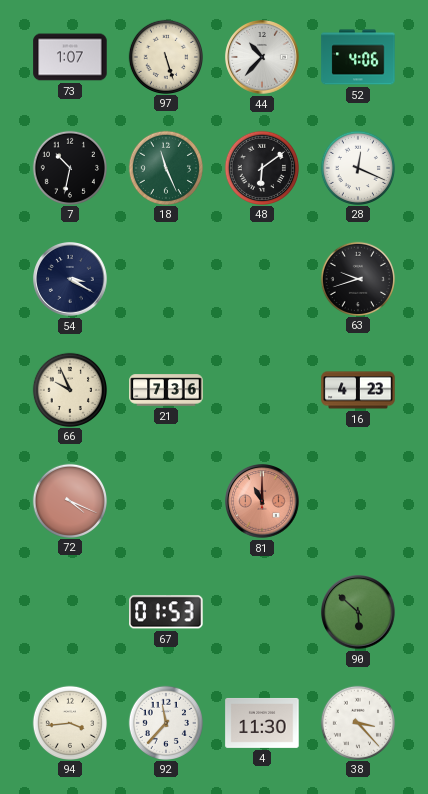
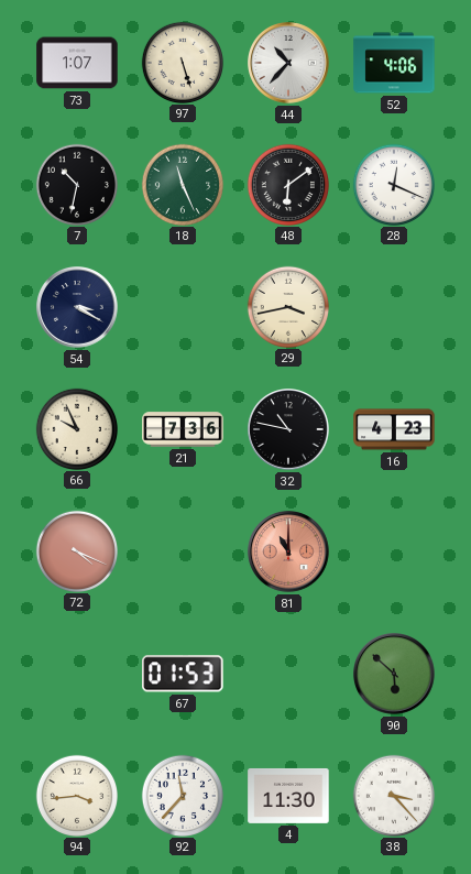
29: none -> 3:43
63: 9:42 -> none
32: none -> 10:47
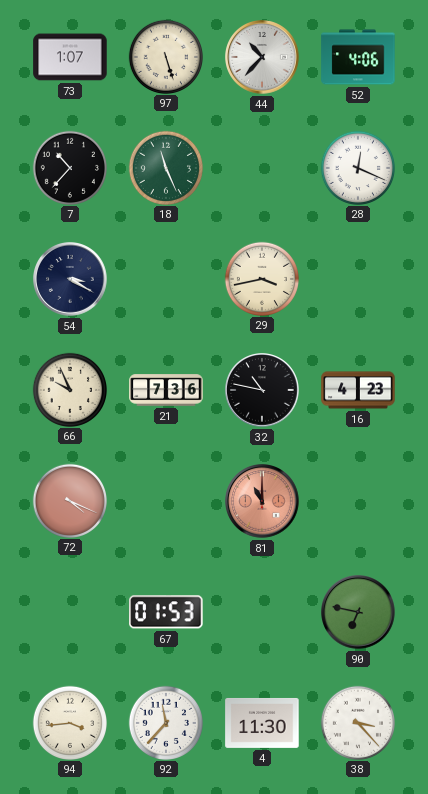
7: 10:32 -> 10:37
48: 6:09 -> none
90: 5:52 -> 6:47
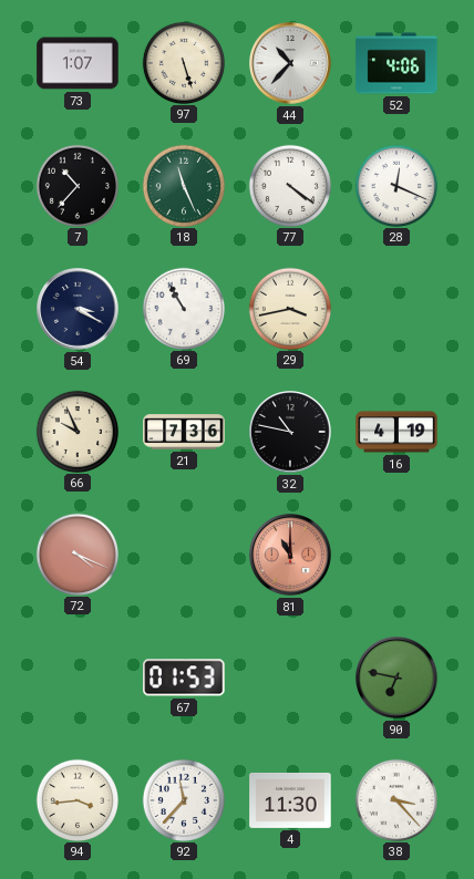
77: none -> 4:21
69: none -> 10:55
16: 4:23 -> 4:19
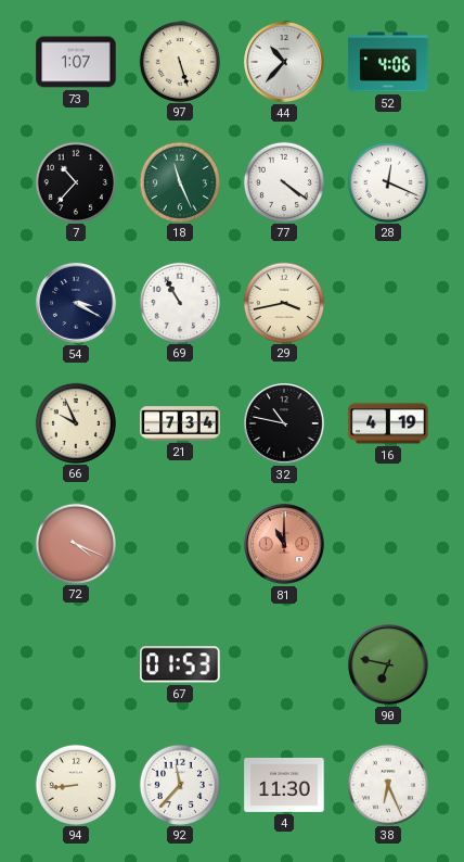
21: 7:36 -> 7:34
94: 3:44 -> 8:44
38: 3:23 -> 6:26
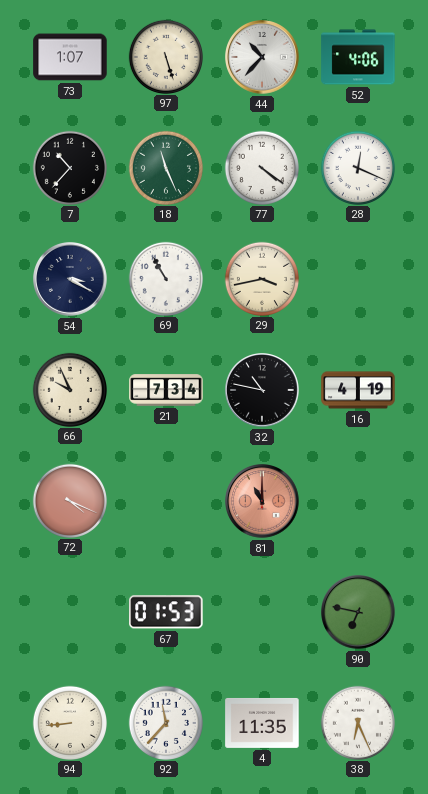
4: 11:30 -> 11:35
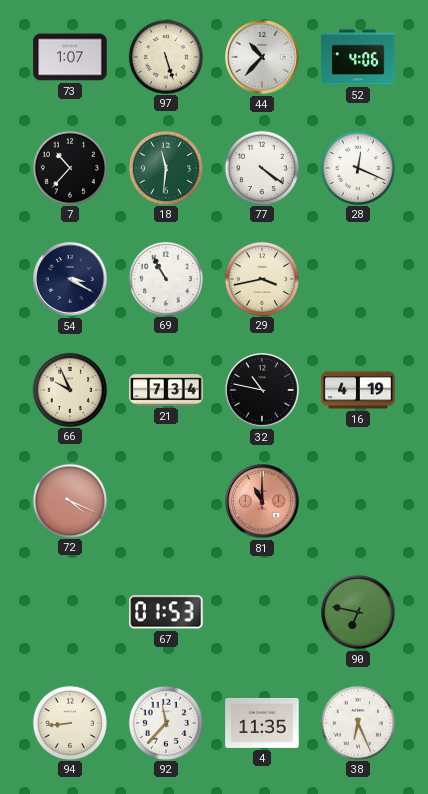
18: 11:26 -> 11:31
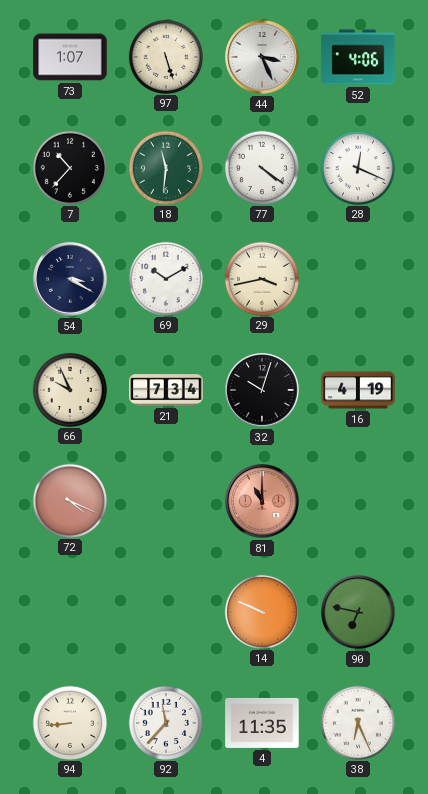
44: 10:37 -> 3:26
69: 10:55 -> 10:10
32: 10:47 -> 10:03
67: 01:53 -> none
14: none -> 9:49
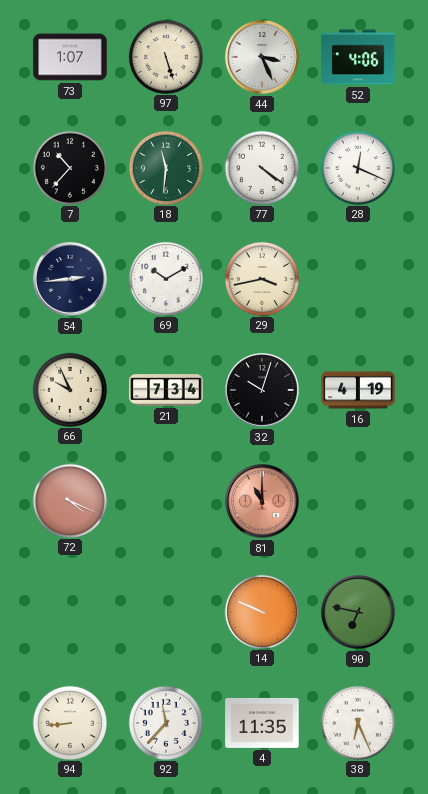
54: 3:20 -> 2:44
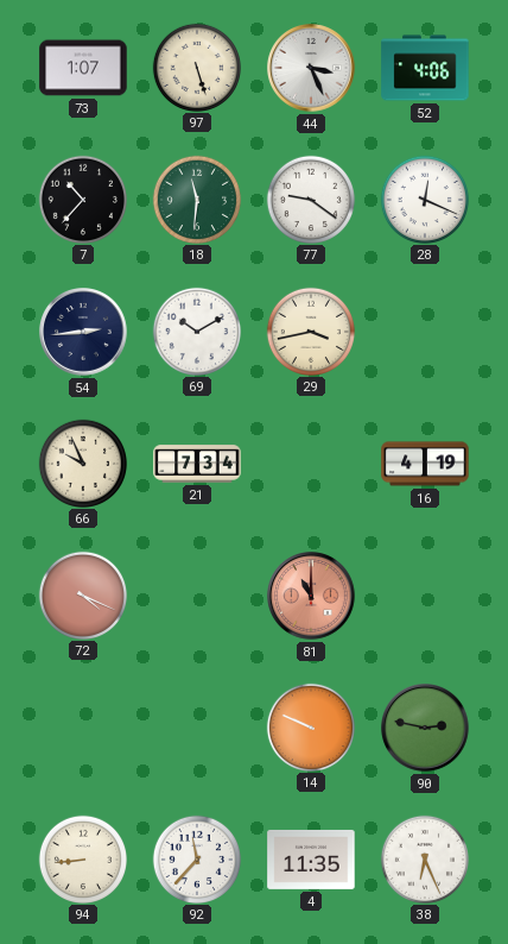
77: 4:21 -> 9:21
32: 10:03 -> none
90: 6:47 -> 2:47
